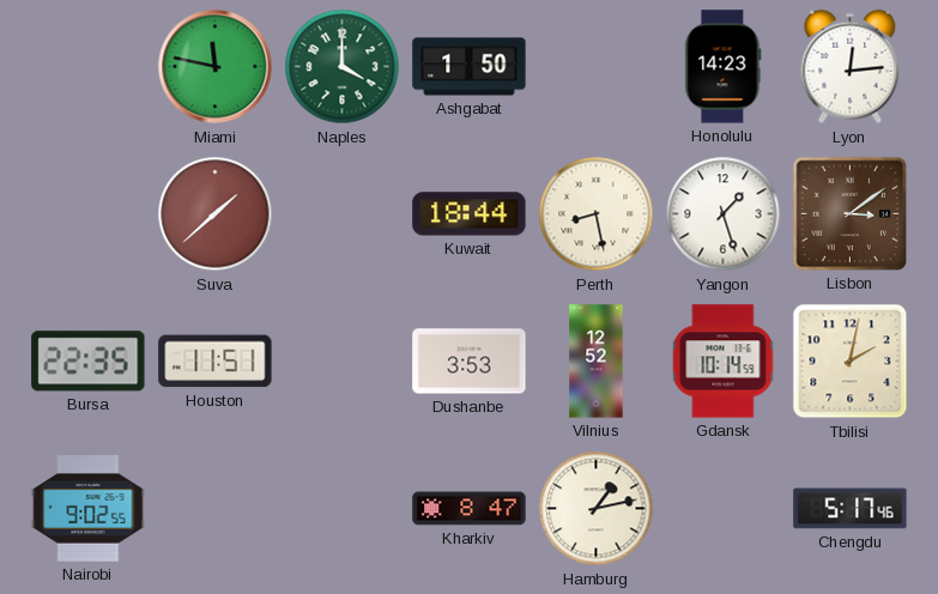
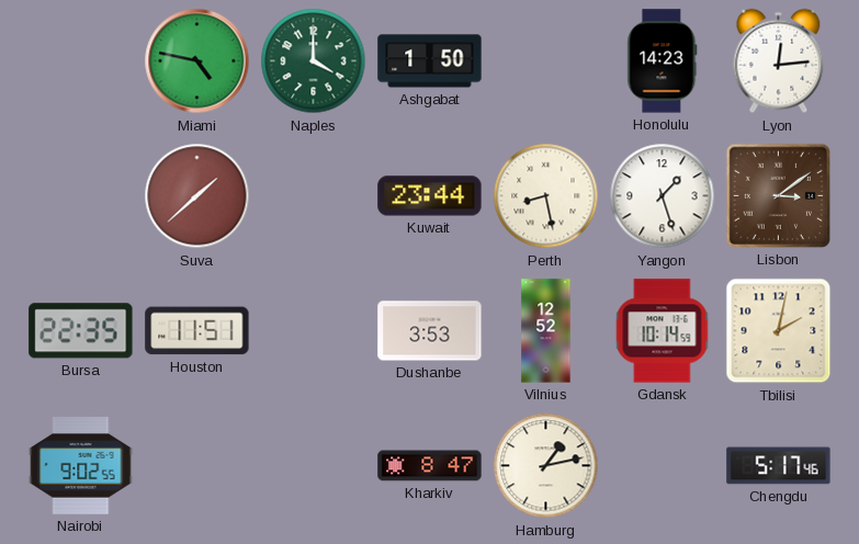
Miami: 11:47 -> 4:47
Kuwait: 18:44 -> 23:44
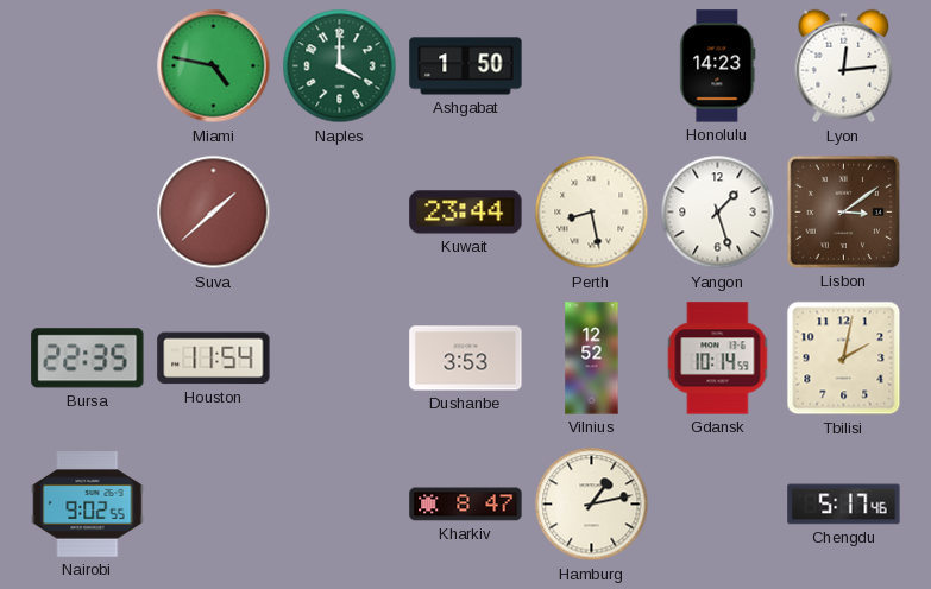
Houston: 11:51 -> 11:54
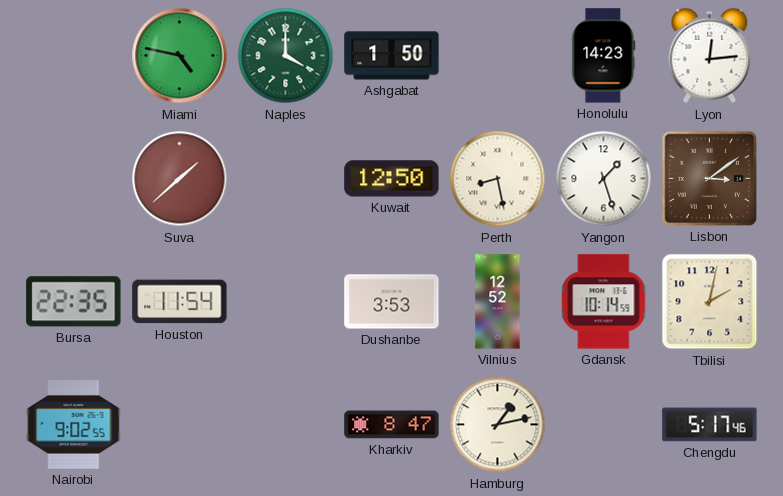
Kuwait: 23:44 -> 12:50
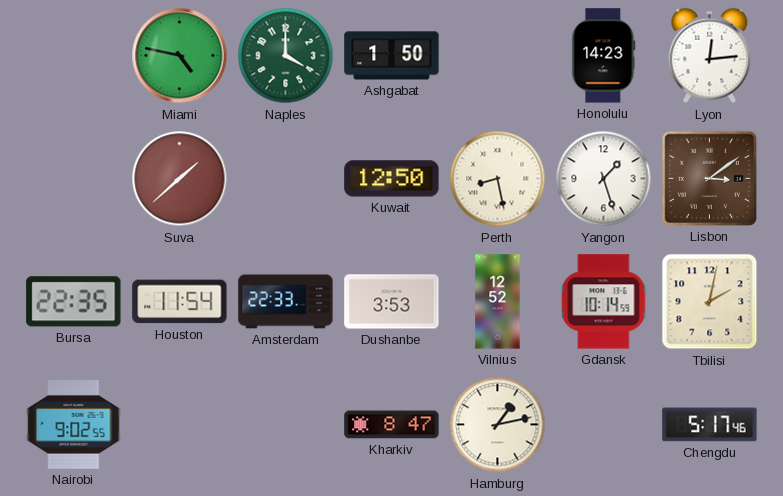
Amsterdam: none -> 22:33
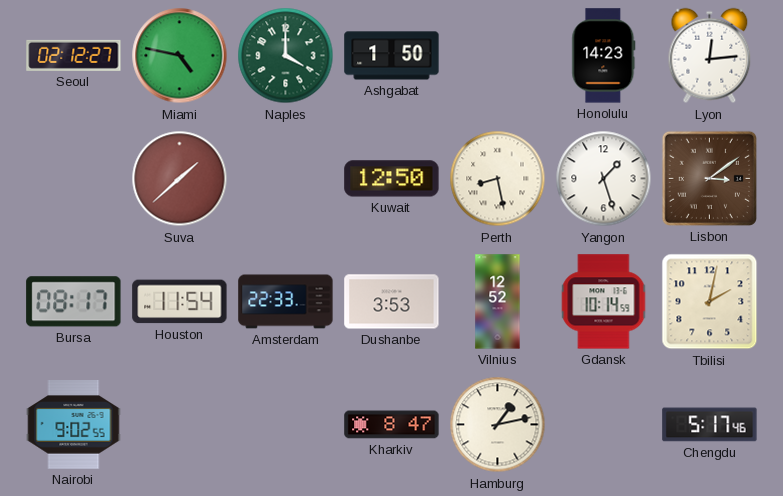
Seoul: none -> 02:12
Bursa: 22:35 -> 08:17
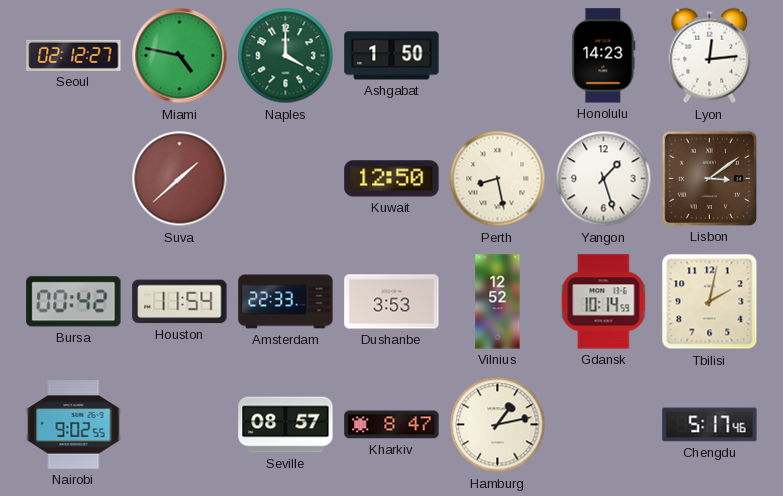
Bursa: 08:17 -> 00:42
Seville: none -> 08:57
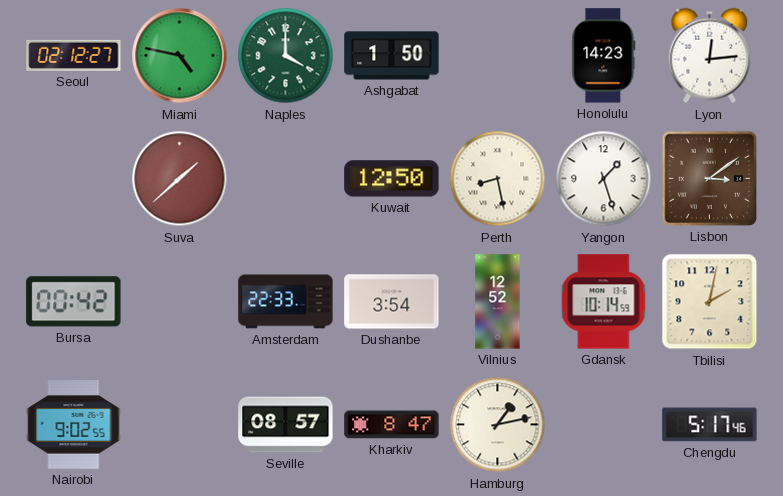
Houston: 11:54 -> none
Dushanbe: 3:53 -> 3:54
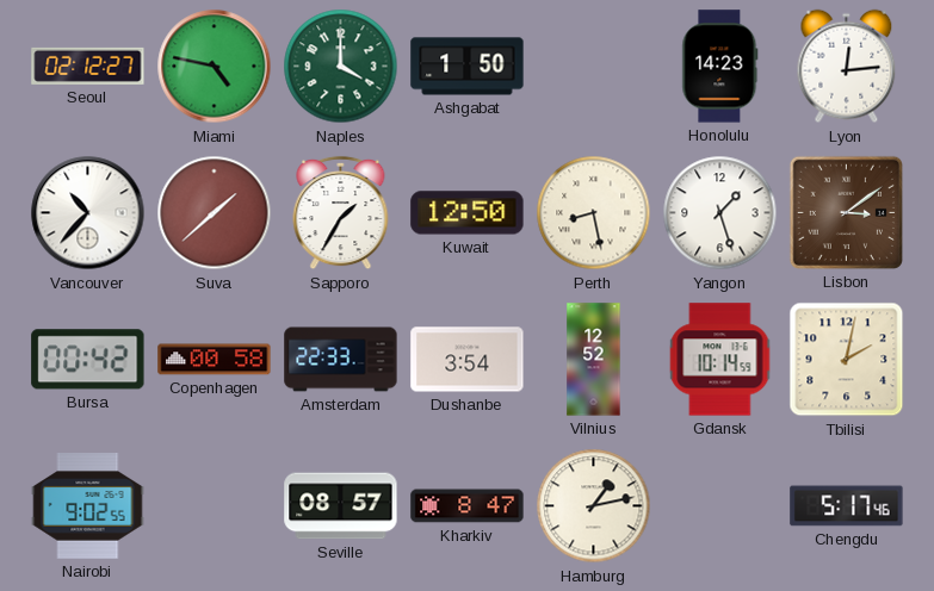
Vancouver: none -> 10:37
Sapporo: none -> 1:35
Copenhagen: none -> 00:58
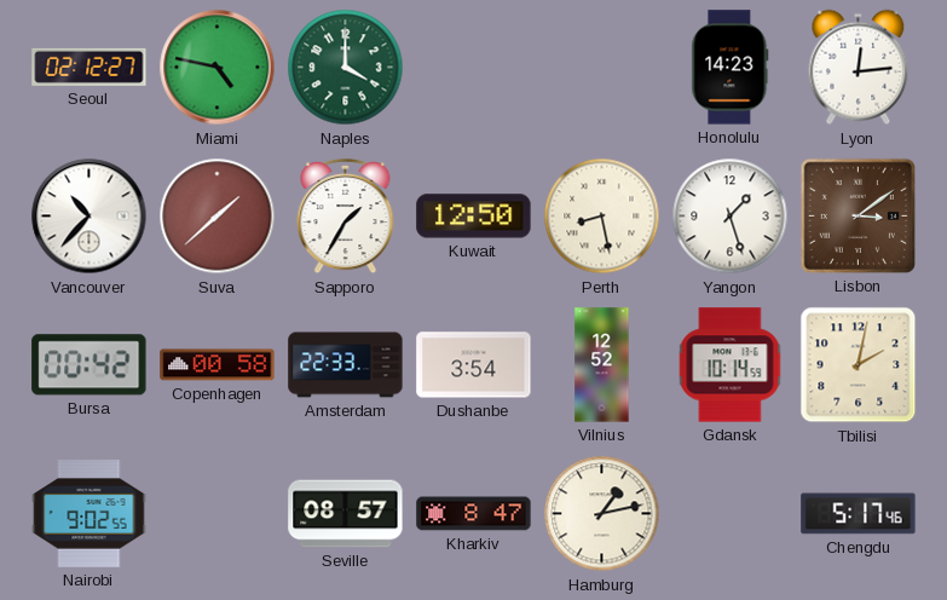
Ashgabat: 1:50 -> none
